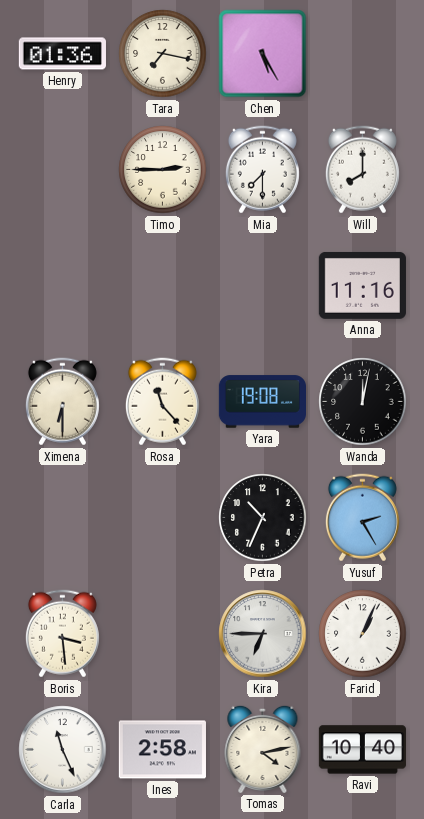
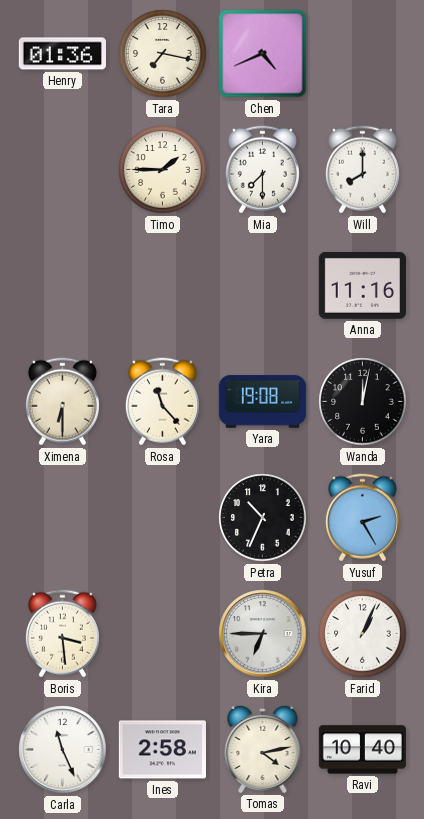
Chen: 5:25 -> 4:41
Timo: 2:45 -> 1:45
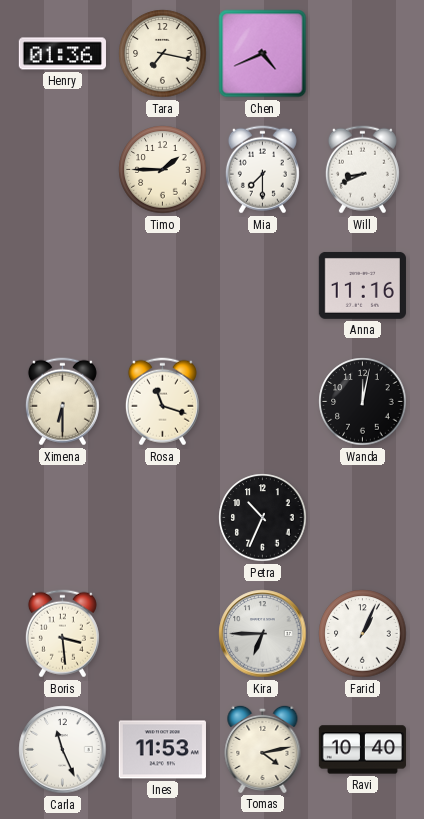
Will: 8:00 -> 8:41
Rosa: 11:23 -> 11:18
Yara: 19:08 -> none
Yusuf: 2:25 -> none
Ines: 2:58 -> 11:53
